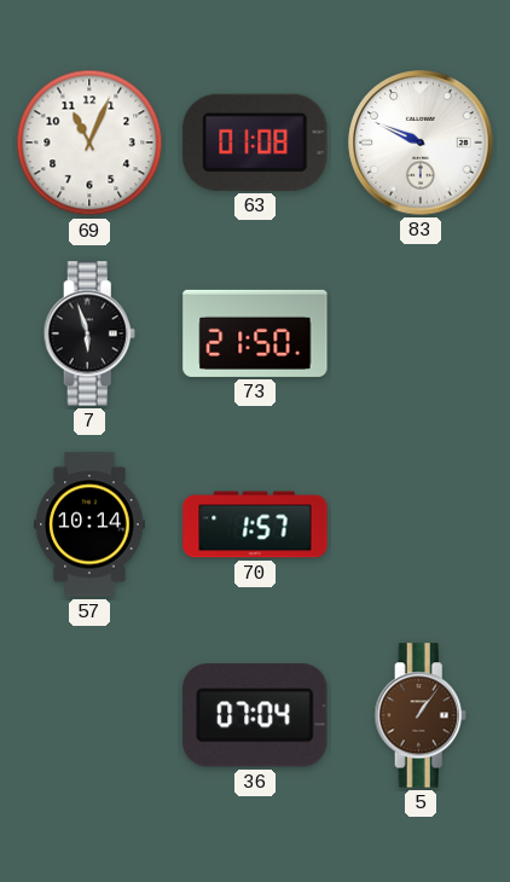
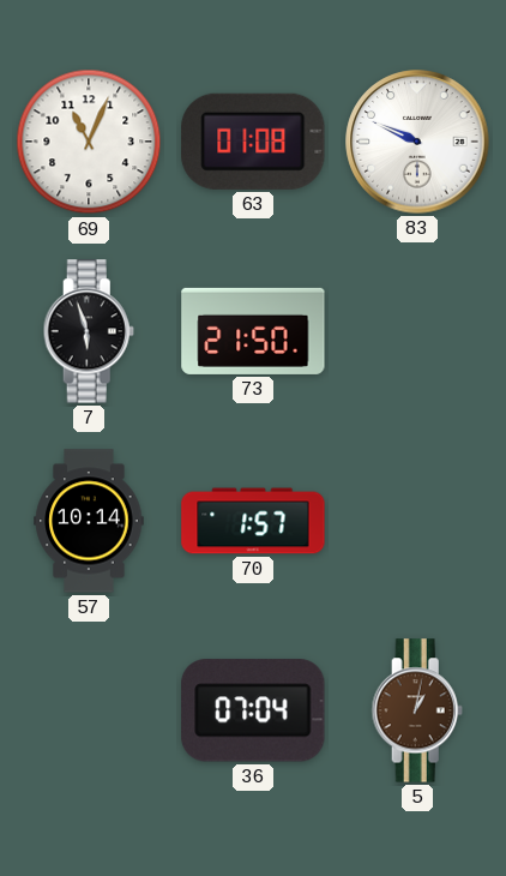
5: 1:06 -> 1:02
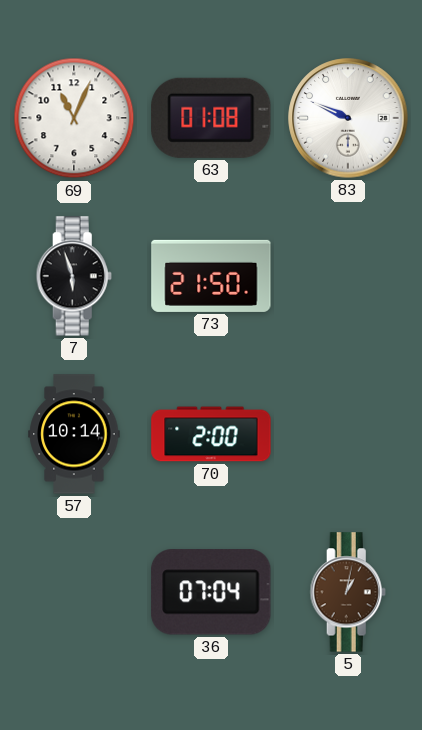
70: 1:57 -> 2:00
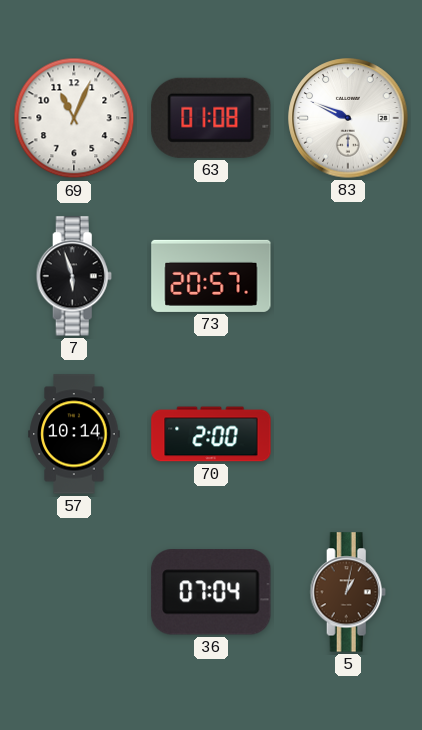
73: 21:50 -> 20:57
